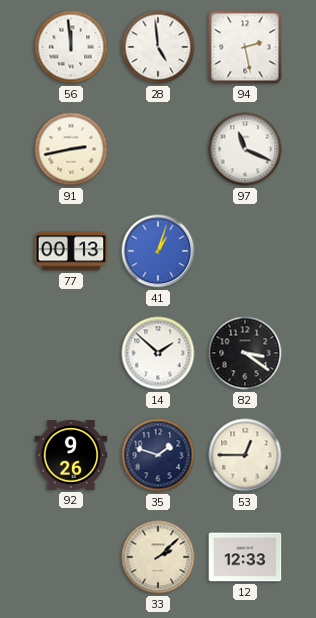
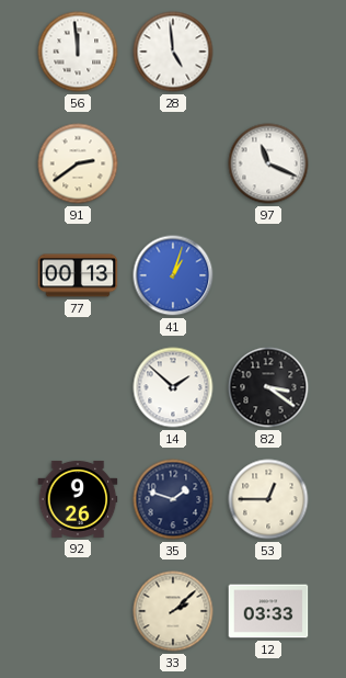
94: 2:28 -> none
91: 2:43 -> 2:39
12: 12:33 -> 03:33
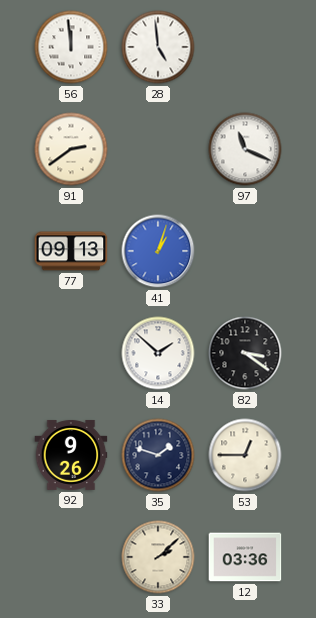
77: 00:13 -> 09:13
12: 03:33 -> 03:36
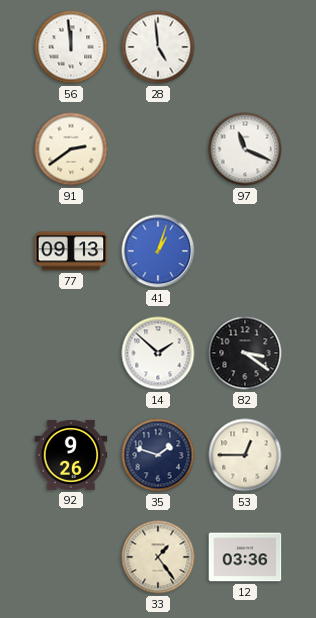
33: 2:08 -> 1:24
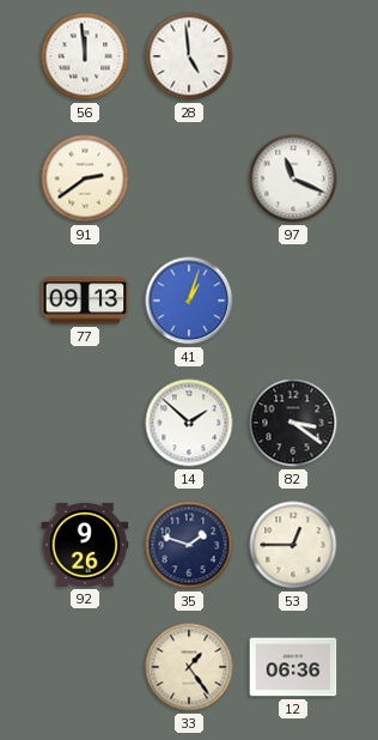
12: 03:36 -> 06:36
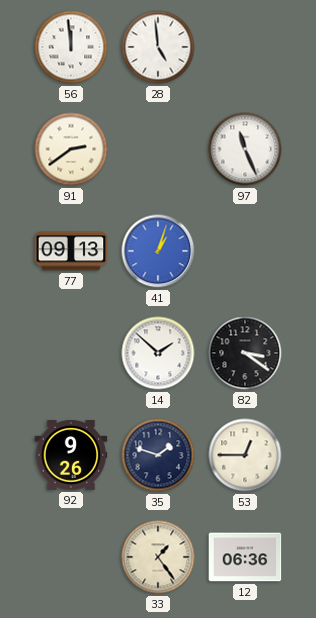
97: 11:19 -> 11:26
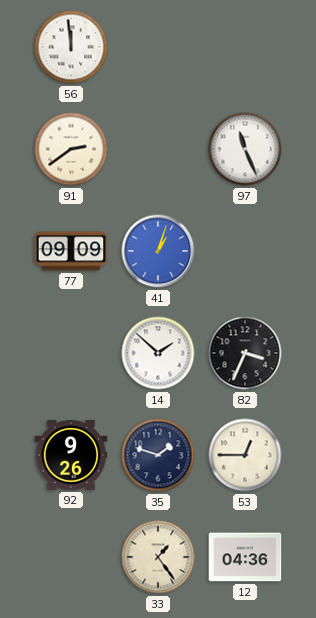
28: 4:59 -> none
77: 09:13 -> 09:09
82: 3:21 -> 3:34
12: 06:36 -> 04:36
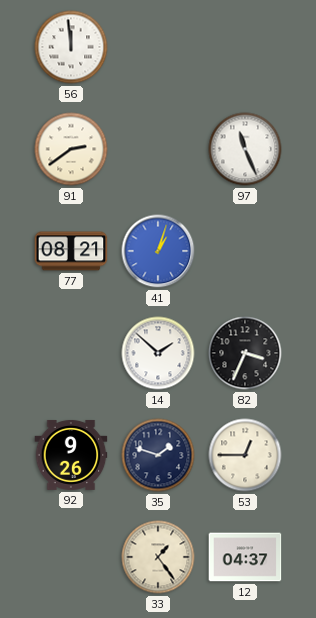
77: 09:09 -> 08:21
12: 04:36 -> 04:37
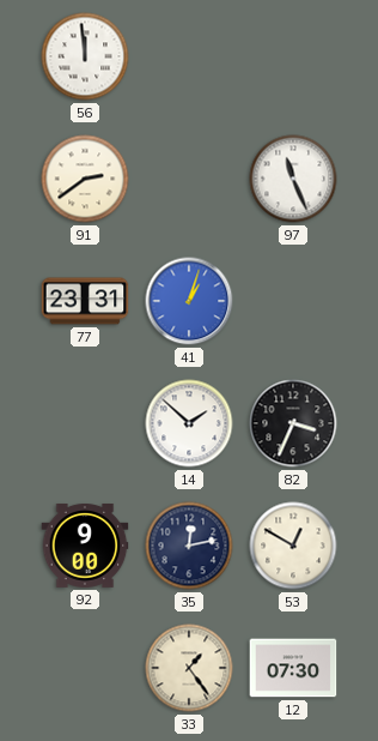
77: 08:21 -> 23:31
92: 9:26 -> 9:00
35: 1:48 -> 12:13
53: 12:45 -> 12:50
12: 04:37 -> 07:30
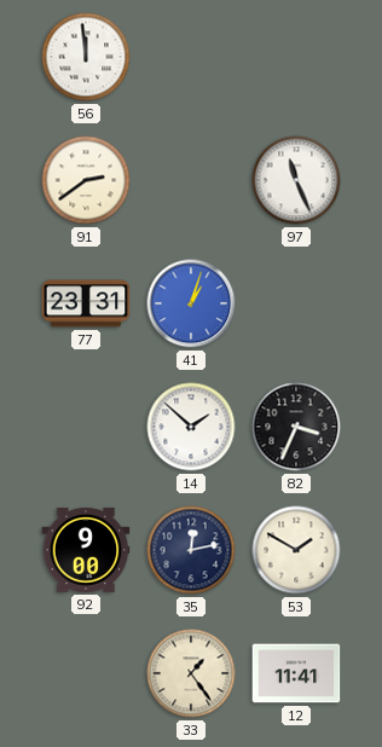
53: 12:50 -> 1:50
12: 07:30 -> 11:41
